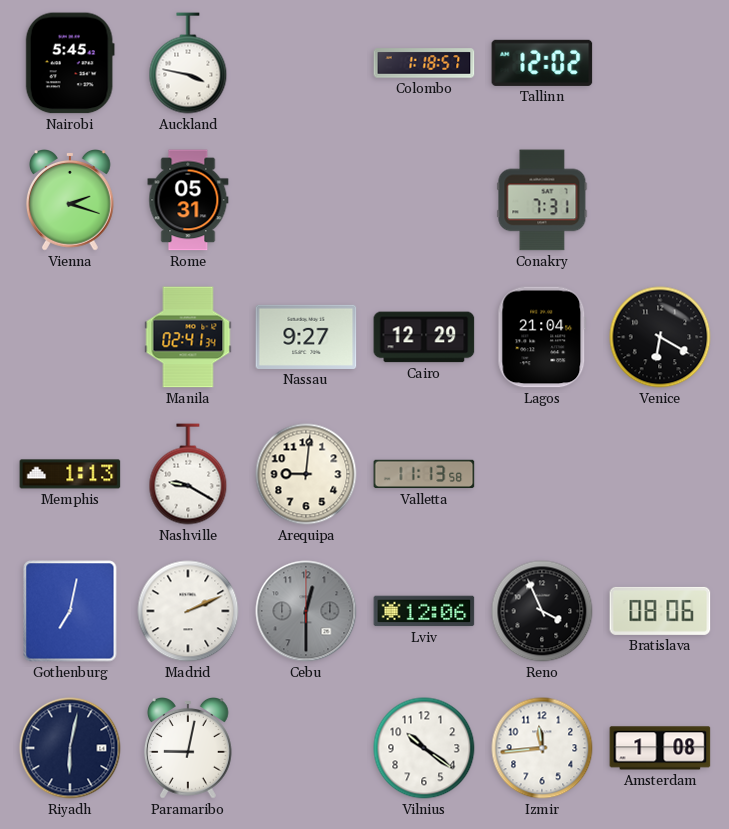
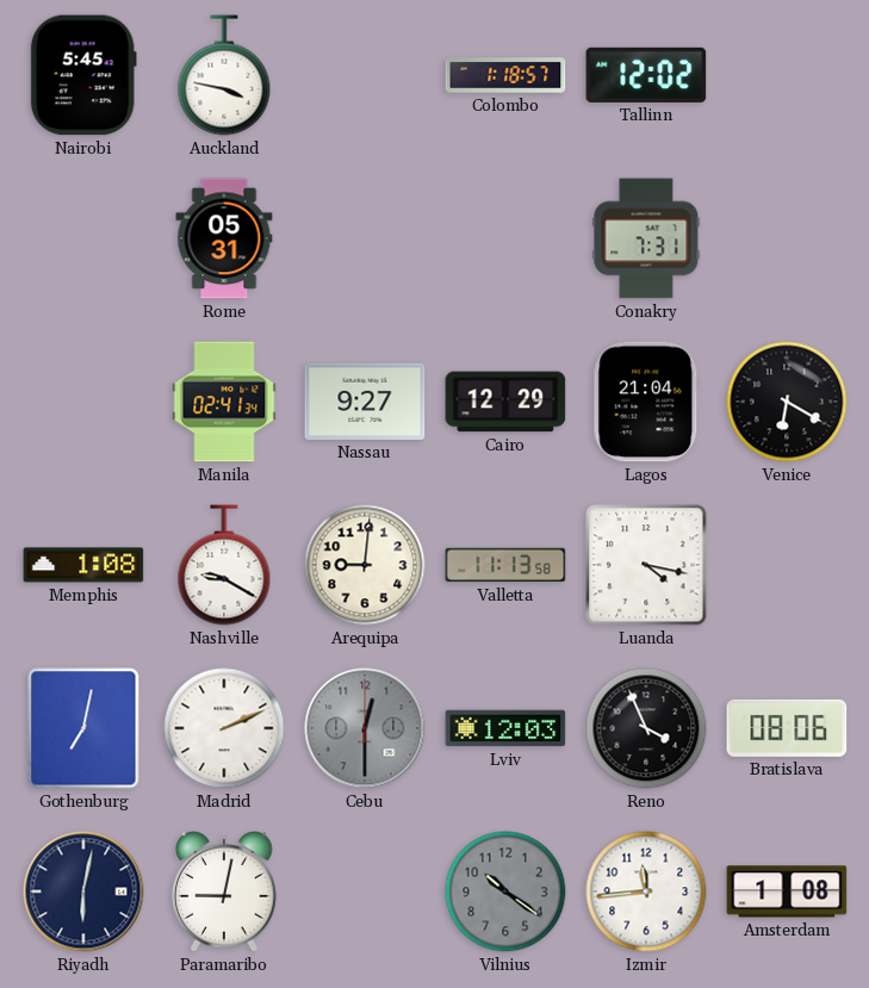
Vienna: 2:18 -> none
Memphis: 1:13 -> 1:08
Luanda: none -> 4:17
Lviv: 12:06 -> 12:03
Vilnius dial: white -> grey
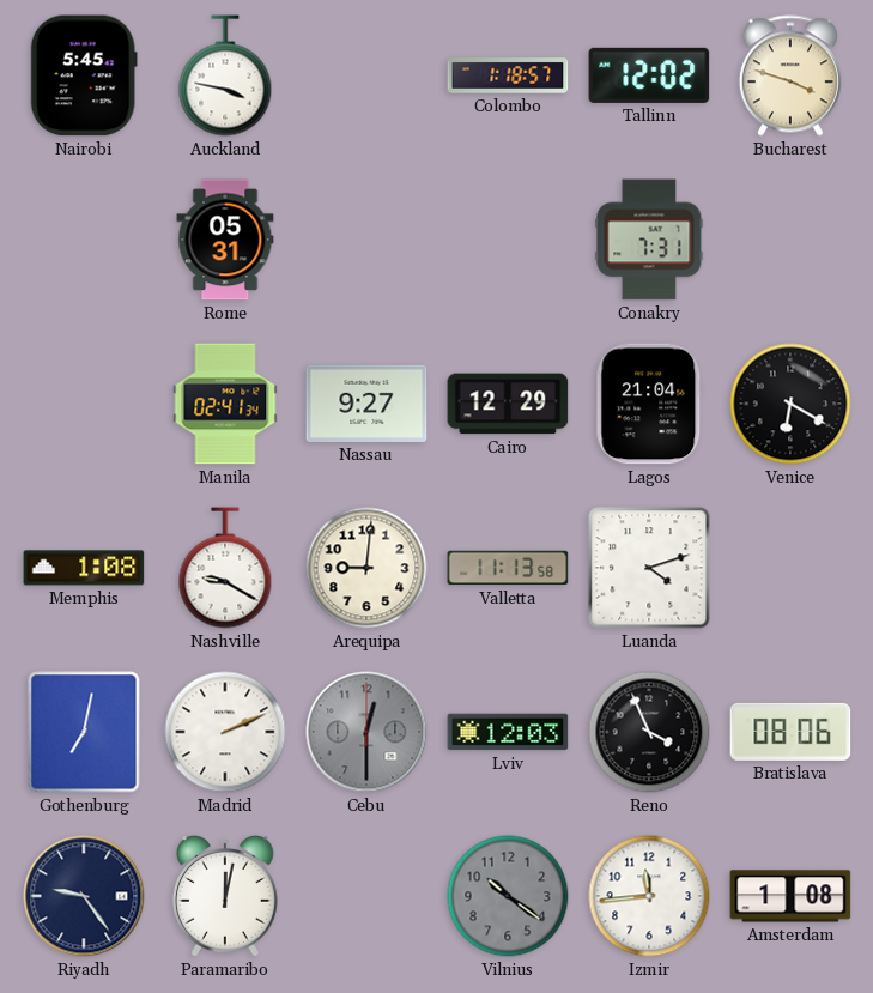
Bucharest: none -> 3:48
Luanda: 4:17 -> 4:12
Riyadh: 6:02 -> 9:24
Paramaribo: 9:02 -> 12:02
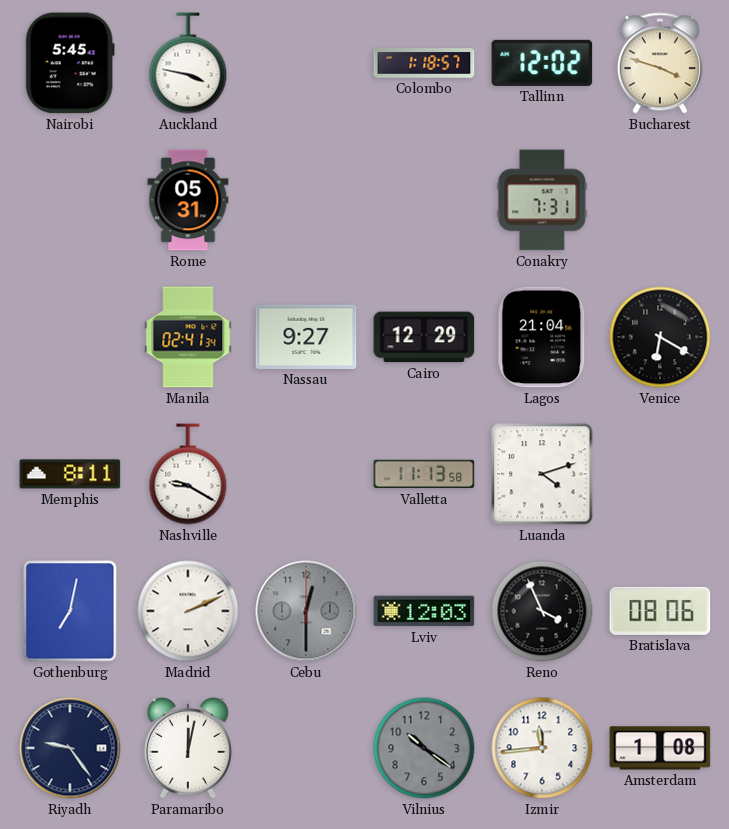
Memphis: 1:08 -> 8:11
Arequipa: 9:01 -> none
